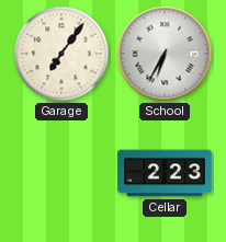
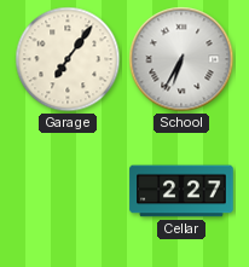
Cellar: 2:23 -> 2:27
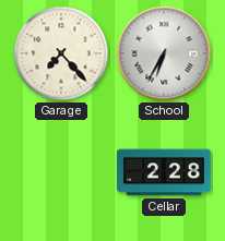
Garage: 7:06 -> 7:23
Cellar: 2:27 -> 2:28
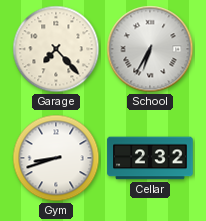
Gym: none -> 8:42
Cellar: 2:28 -> 2:32
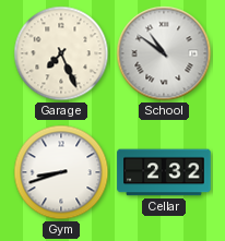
Garage: 7:23 -> 7:26
School: 6:35 -> 10:51
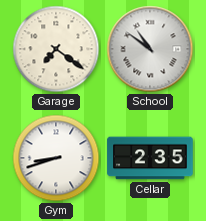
Garage: 7:26 -> 7:21
Cellar: 2:32 -> 2:35
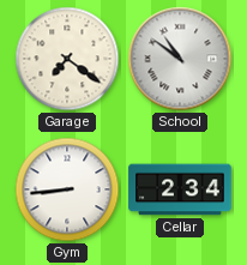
Gym: 8:42 -> 8:44
Cellar: 2:35 -> 2:34
